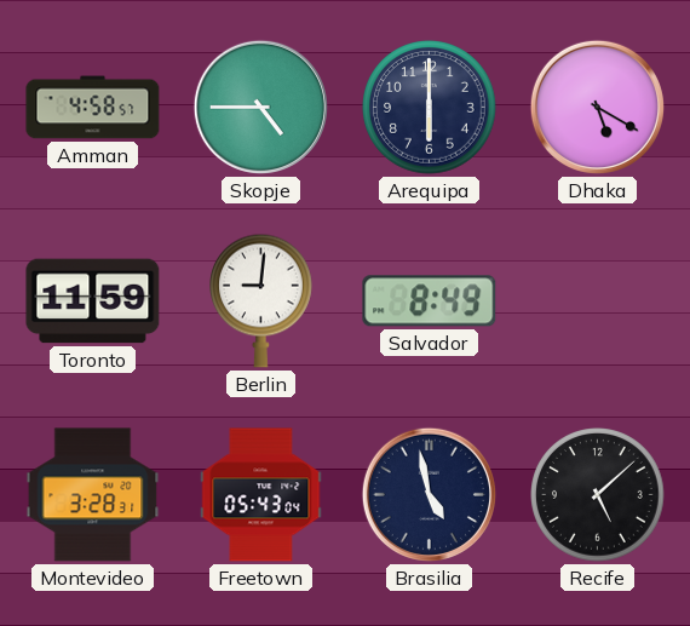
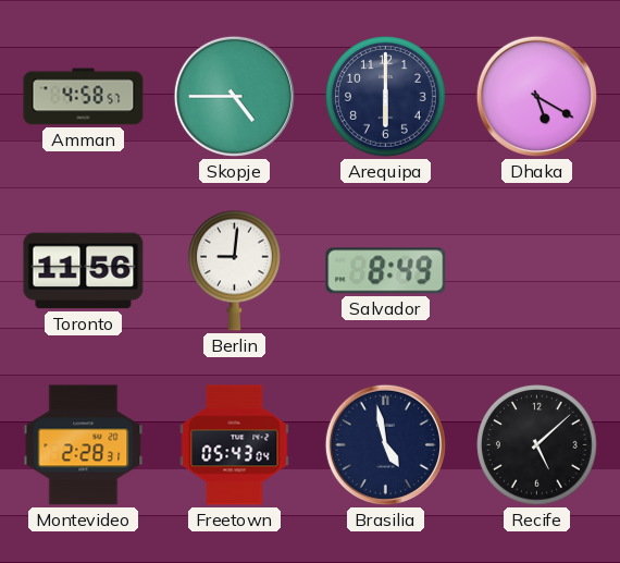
Toronto: 11:59 -> 11:56
Montevideo: 3:28 -> 2:28
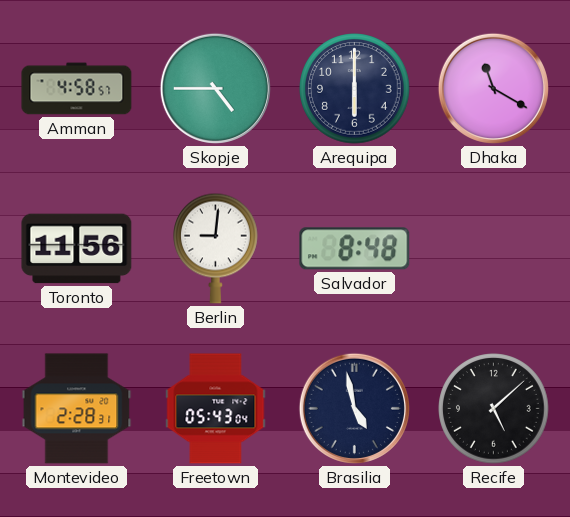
Dhaka: 5:20 -> 11:20
Salvador: 8:49 -> 8:48
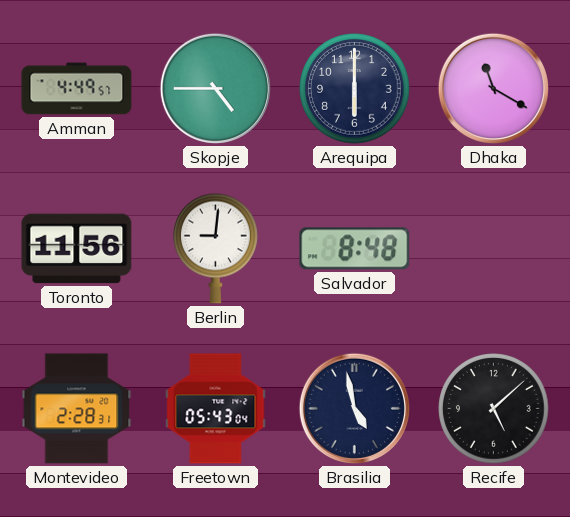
Amman: 4:58 -> 4:49
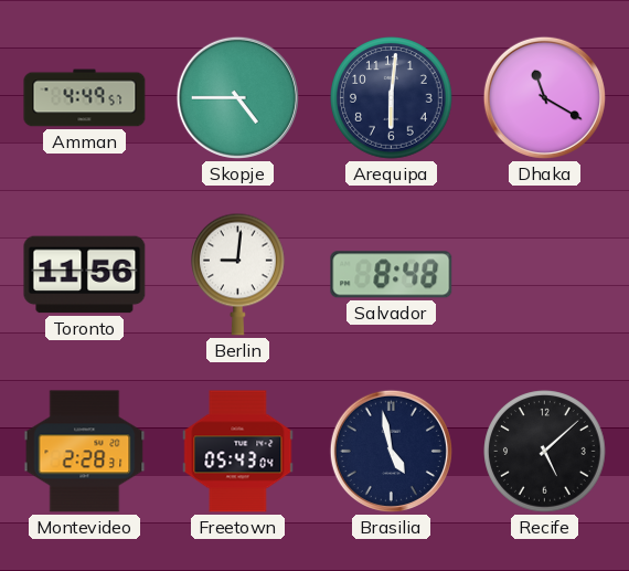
Arequipa: 6:00 -> 6:01
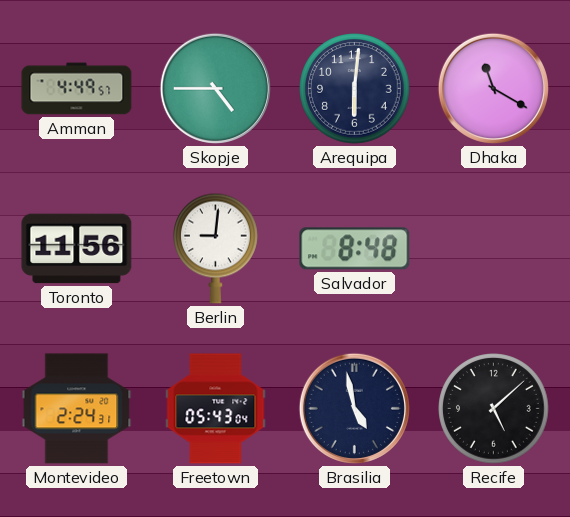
Montevideo: 2:28 -> 2:24
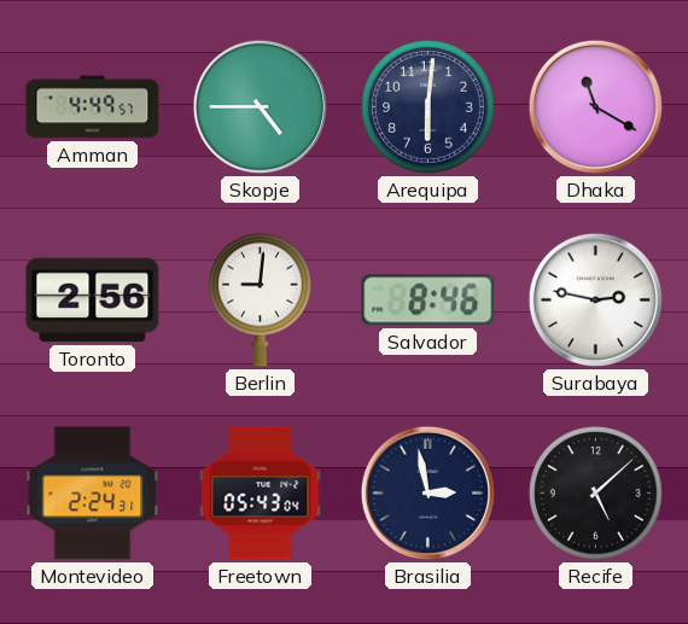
Toronto: 11:56 -> 2:56
Salvador: 8:48 -> 8:46
Surabaya: none -> 2:47
Brasilia: 4:58 -> 2:58
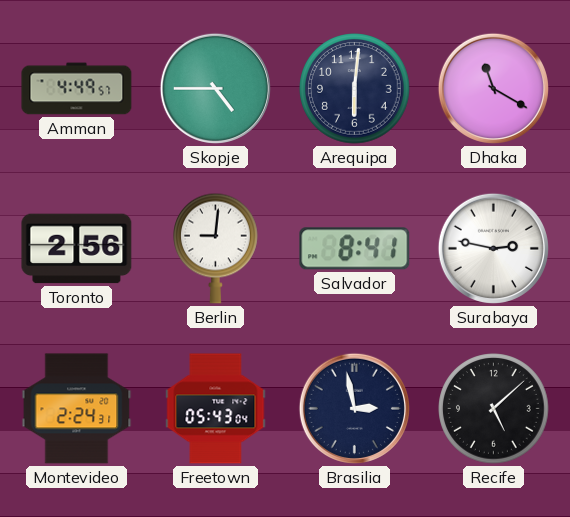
Salvador: 8:46 -> 8:41
